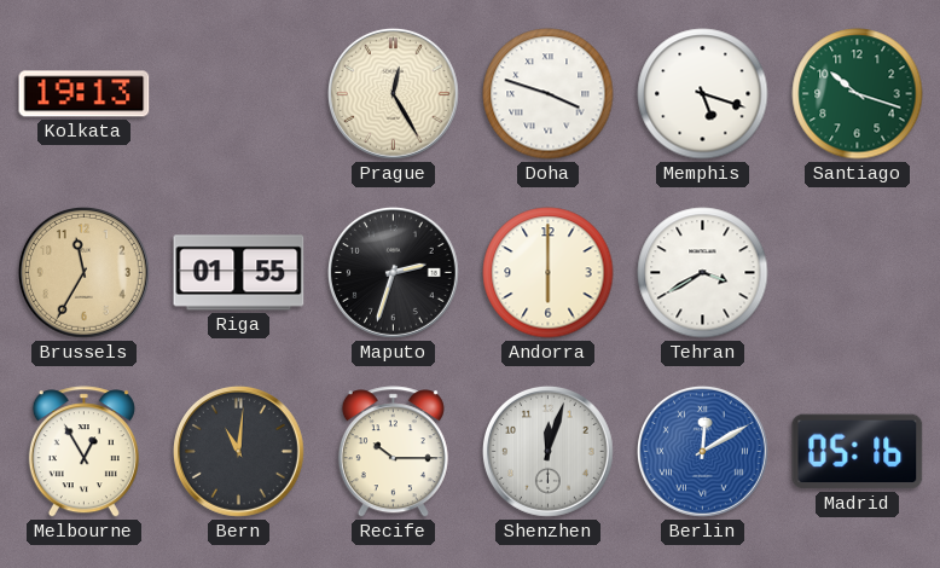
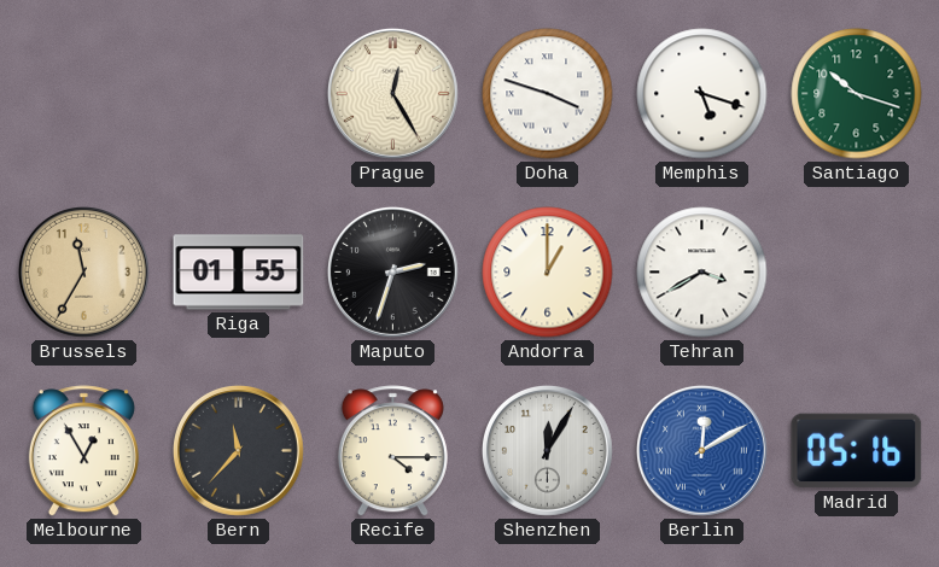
Kolkata: 19:13 -> none
Andorra: 6:00 -> 1:00
Bern: 11:01 -> 11:37
Recife: 10:15 -> 4:15
Shenzhen: 12:03 -> 12:05
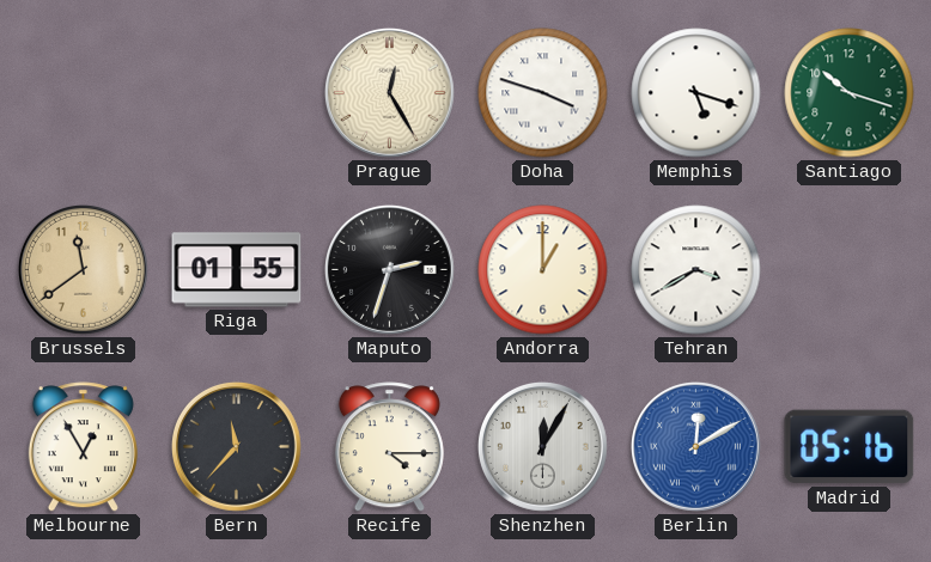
Brussels: 11:35 -> 11:39
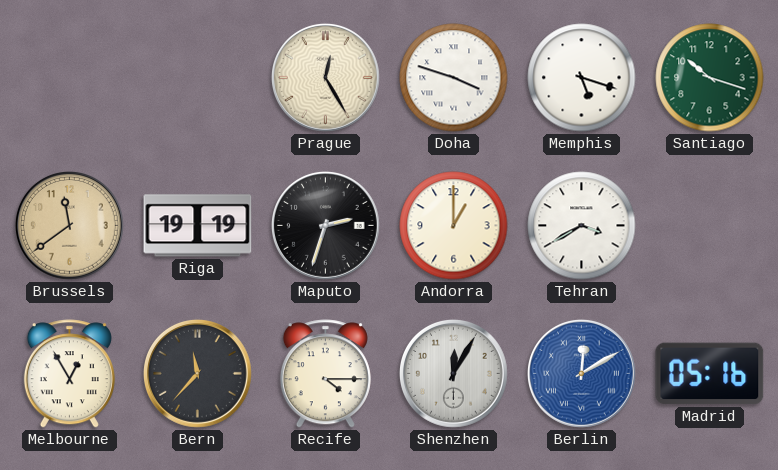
Riga: 01:55 -> 19:19
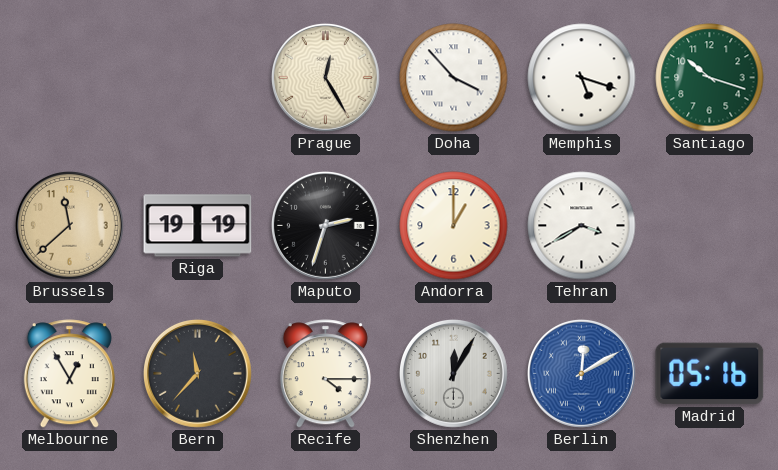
Doha: 3:48 -> 3:53
Brussels: 11:39 -> 11:38
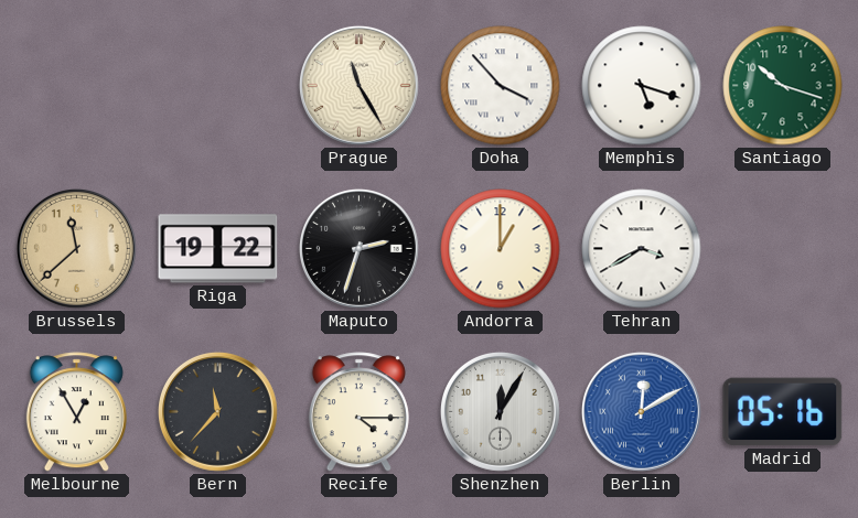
Prague: 12:25 -> 11:25
Riga: 19:19 -> 19:22
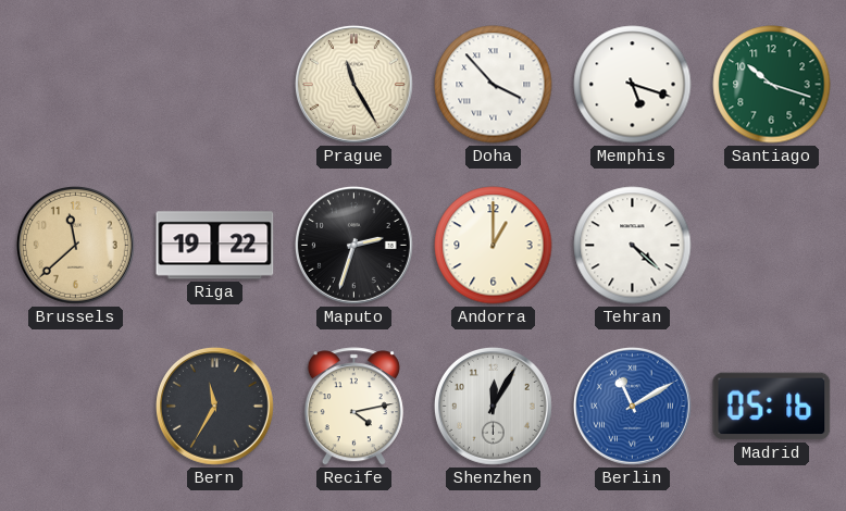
Tehran: 3:40 -> 4:22
Melbourne: 12:55 -> none
Bern: 11:37 -> 11:35
Recife: 4:15 -> 4:13
Berlin: 12:10 -> 11:10
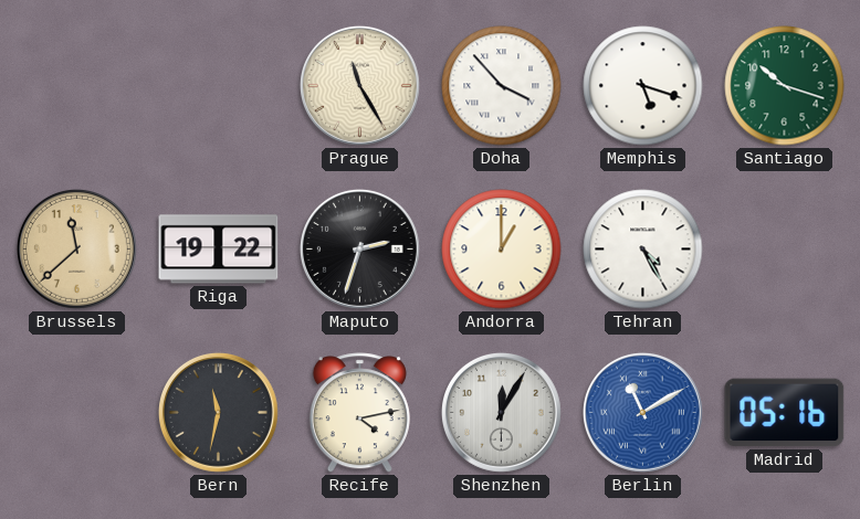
Tehran: 4:22 -> 4:25
Bern: 11:35 -> 11:32
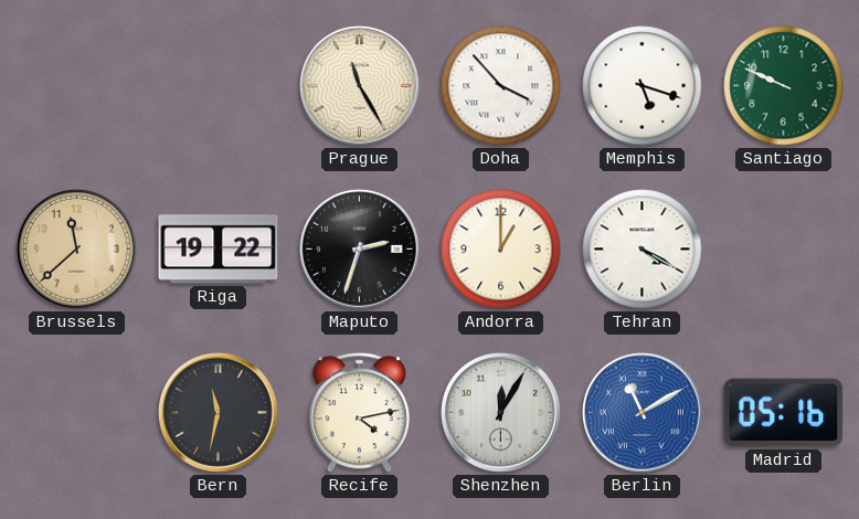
Santiago: 10:18 -> 9:49
Tehran: 4:25 -> 4:20
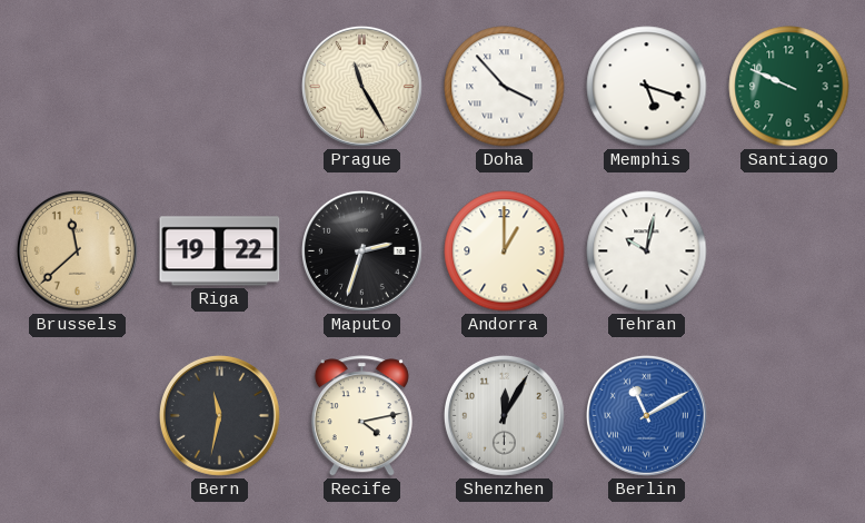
Tehran: 4:20 -> 10:02
Madrid: 05:16 -> none
